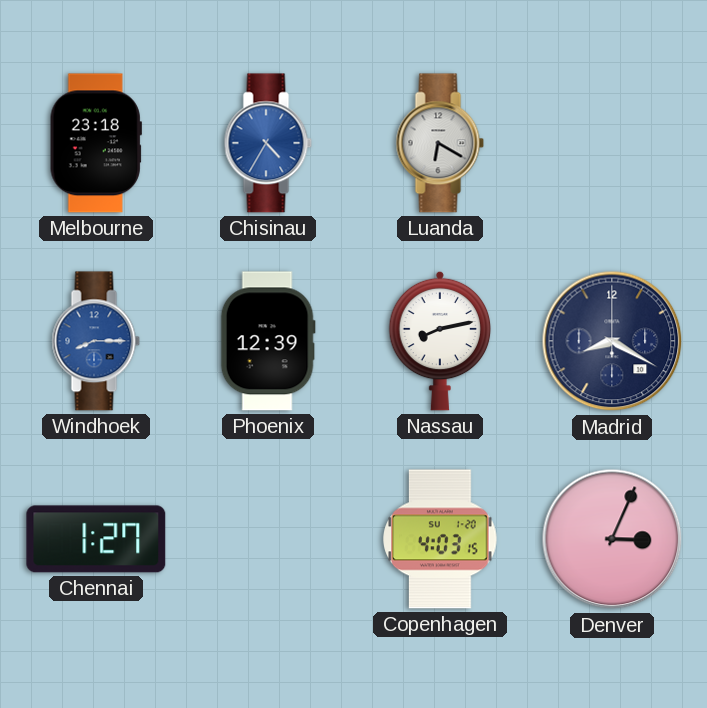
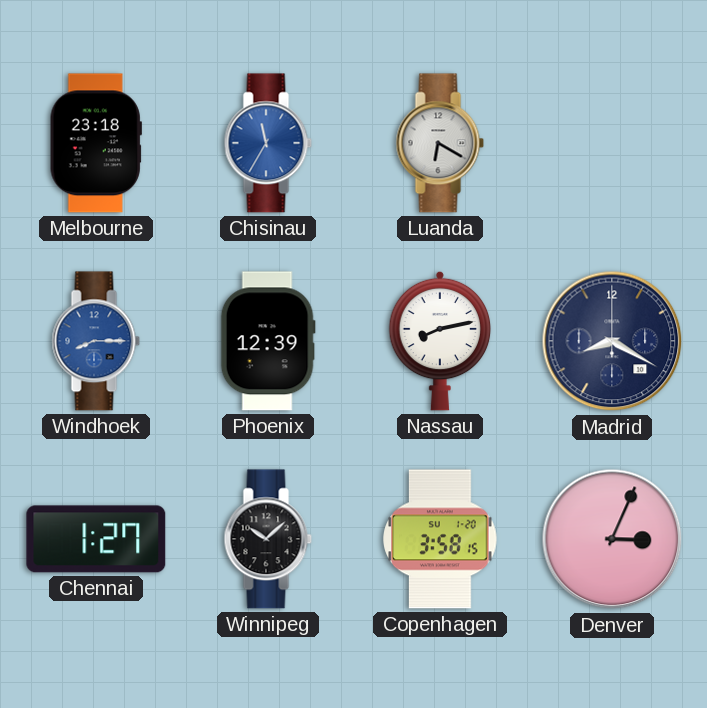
Chisinau: 4:35 -> 11:35
Winnipeg: none -> 10:08
Copenhagen: 4:03 -> 3:58
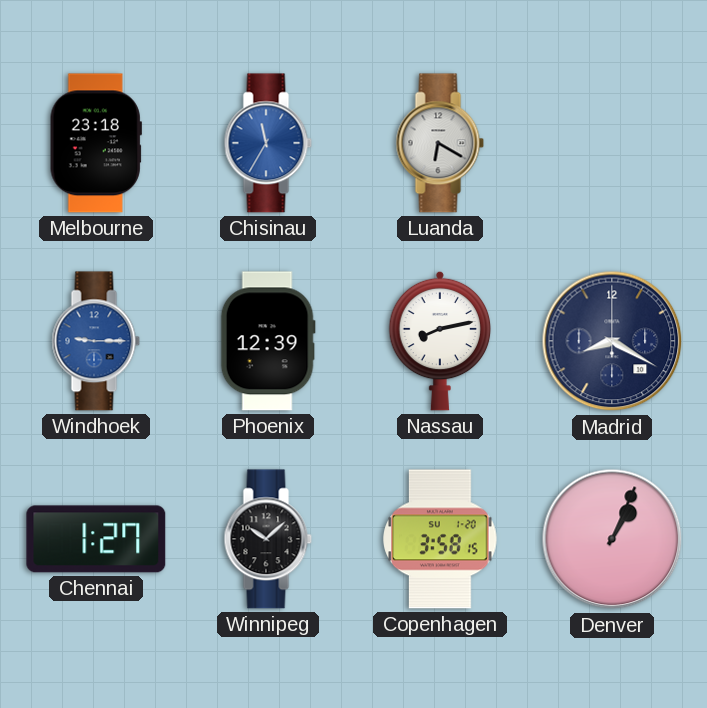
Windhoek: 8:15 -> 9:15
Denver: 3:04 -> 1:04
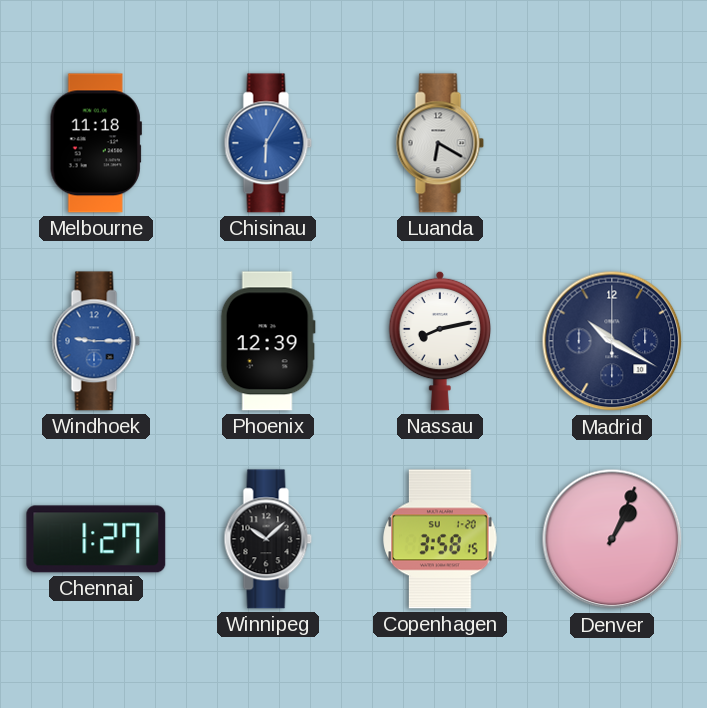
Melbourne: 23:18 -> 11:18
Chisinau: 11:35 -> 6:05
Madrid: 8:20 -> 10:20
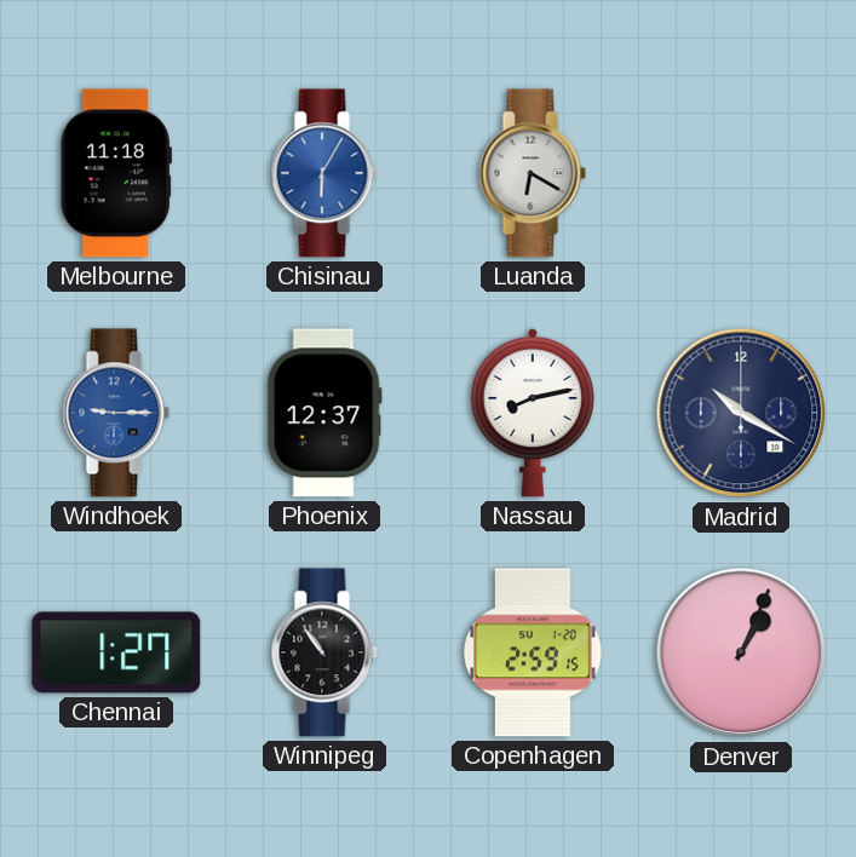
Phoenix: 12:39 -> 12:37
Winnipeg: 10:08 -> 10:54
Copenhagen: 3:58 -> 2:59
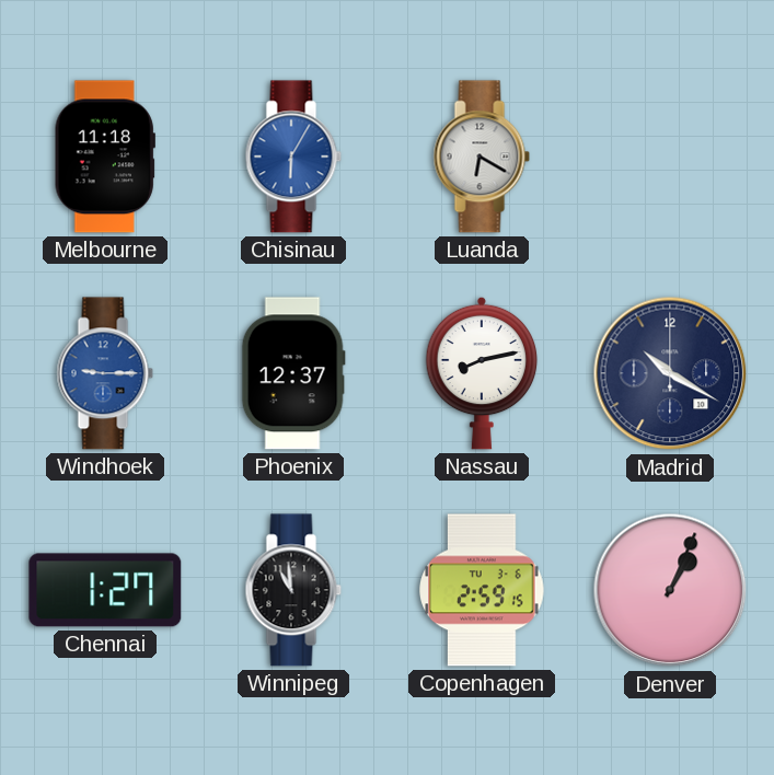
Winnipeg: 10:54 -> 10:59
Copenhagen date: SU 1-20 -> TU 3-6
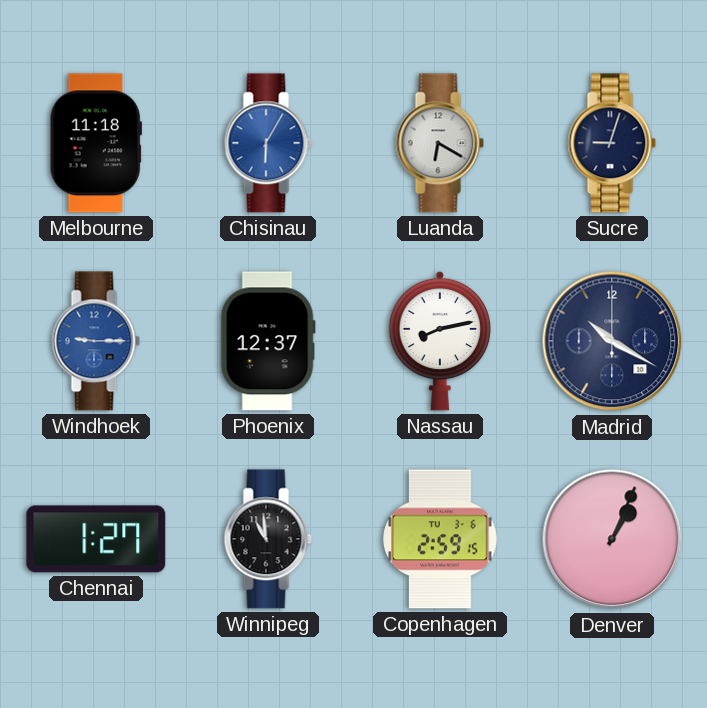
Sucre: none -> 9:03
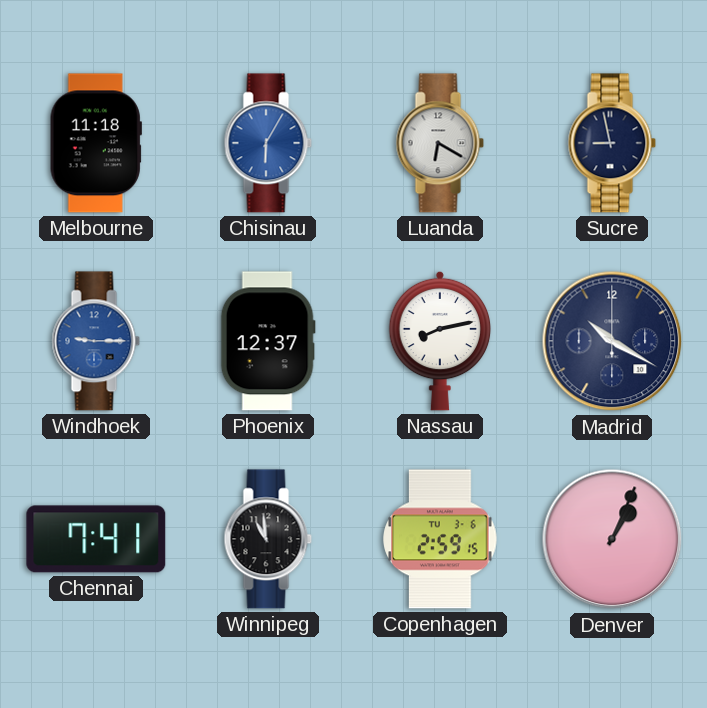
Sucre: 9:03 -> 8:58
Chennai: 1:27 -> 7:41
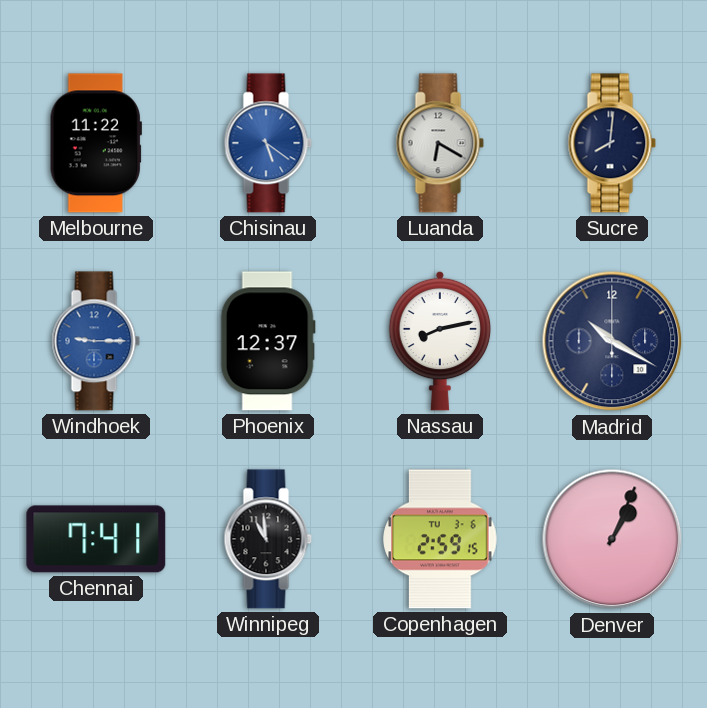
Melbourne: 11:18 -> 11:22
Chisinau: 6:05 -> 5:21
Sucre: 8:58 -> 8:01
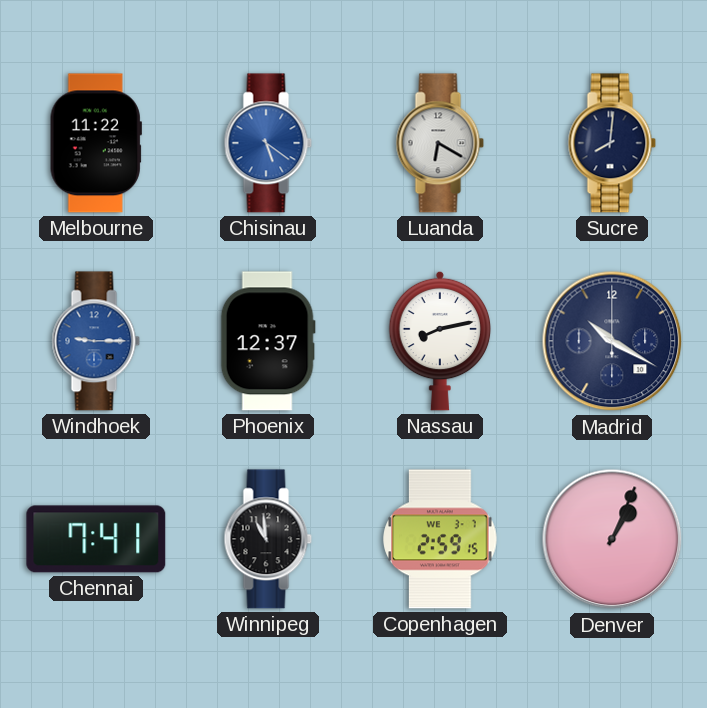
Copenhagen date: TU 3-6 -> WE 3-7
